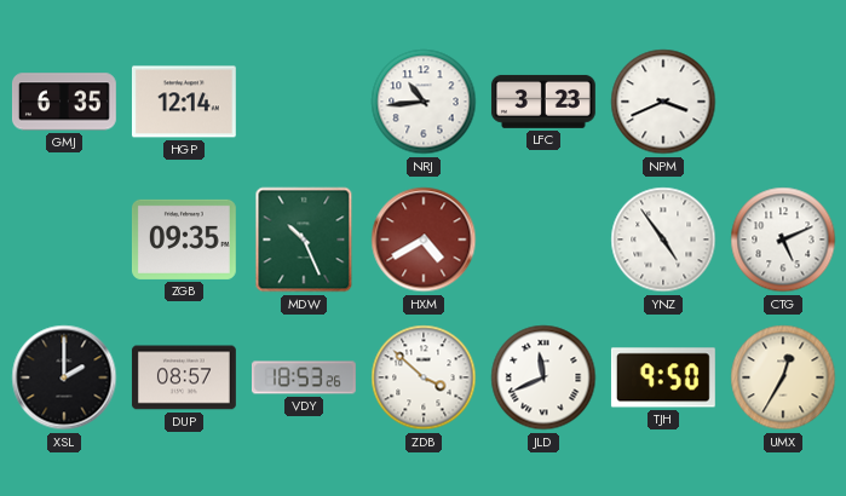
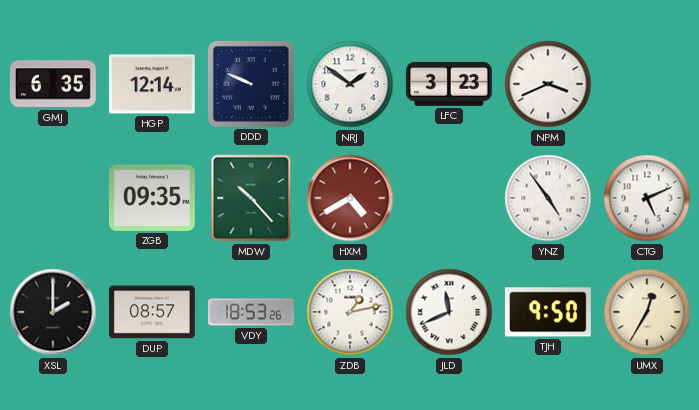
DDD: none -> 9:49
NRJ: 10:44 -> 1:51
MDW: 10:26 -> 10:23
ZDB: 3:52 -> 1:13
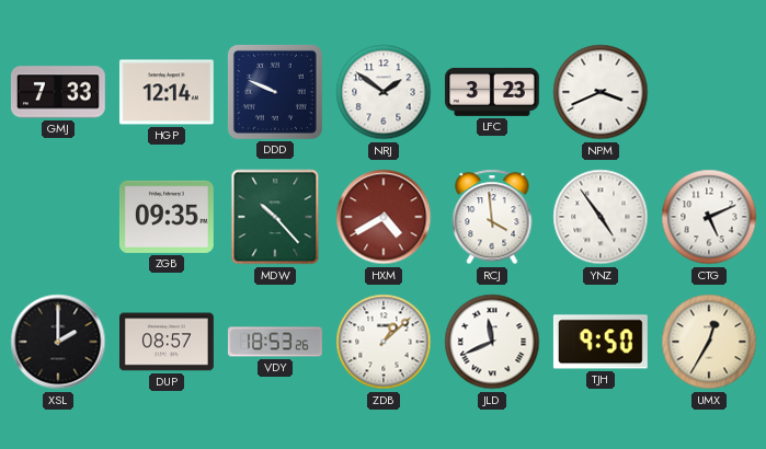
GMJ: 6:35 -> 7:33
RCJ: none -> 3:59
ZDB: 1:13 -> 1:08
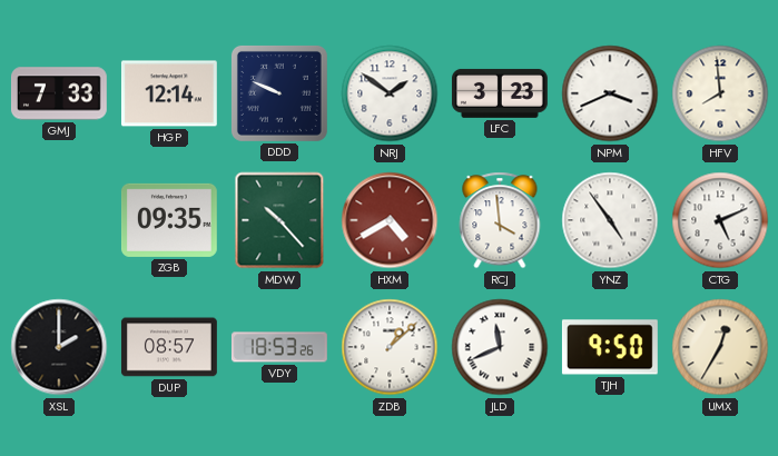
HFV: none -> 7:59
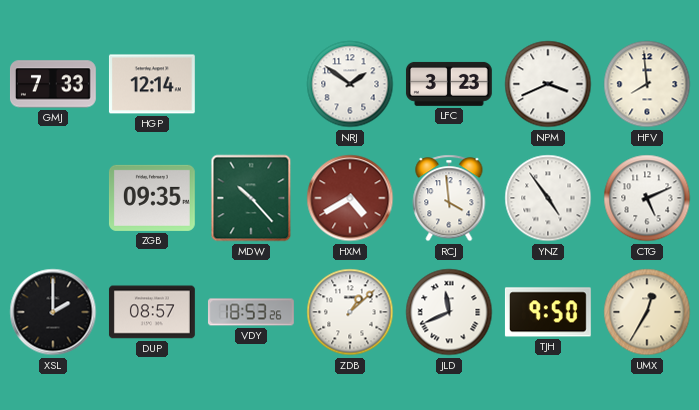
DDD: 9:49 -> none
